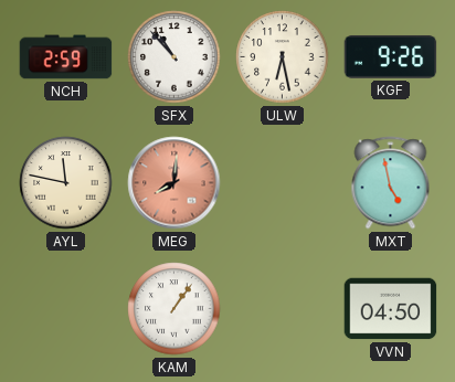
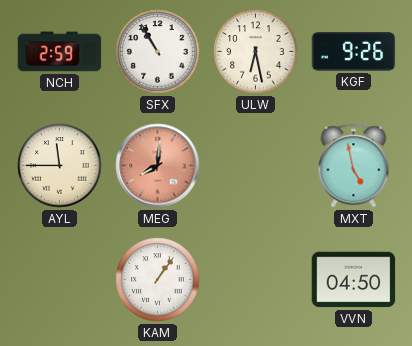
SFX: 10:53 -> 10:55
AYL: 11:47 -> 11:45
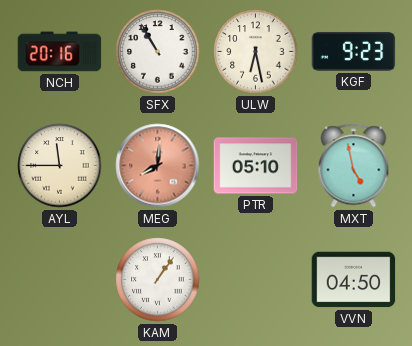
NCH: 2:59 -> 20:16
KGF: 9:26 -> 9:23
PTR: none -> 05:10
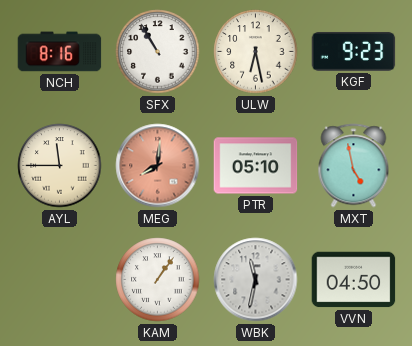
NCH: 20:16 -> 8:16
WBK: none -> 11:32
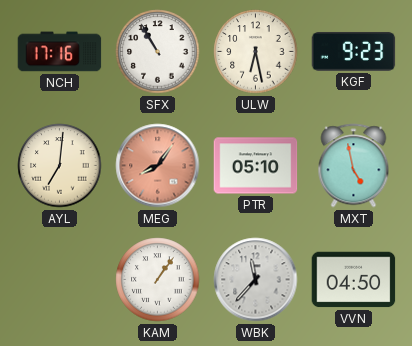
NCH: 8:16 -> 17:16
AYL: 11:45 -> 7:01
MEG: 8:01 -> 8:06
WBK: 11:32 -> 11:37
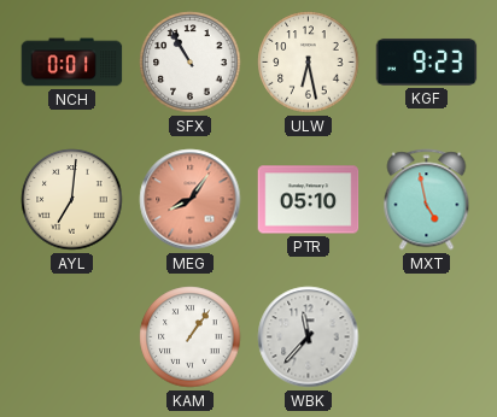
NCH: 17:16 -> 0:01
VVN: 04:50 -> none
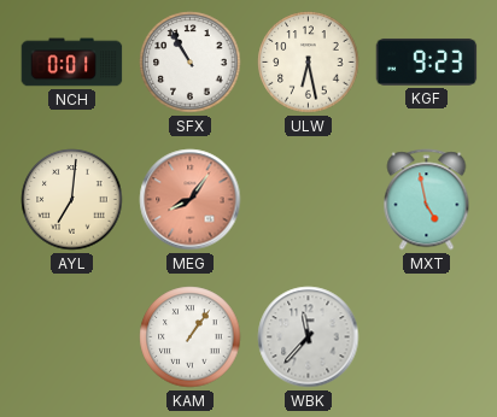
PTR: 05:10 -> none
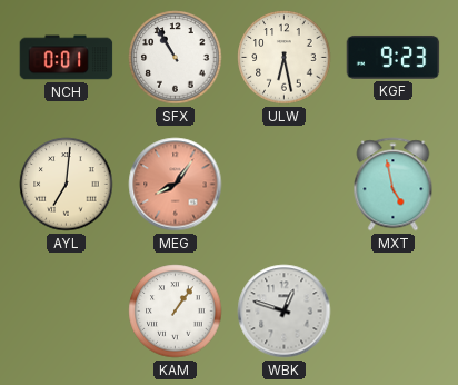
WBK: 11:37 -> 12:48
